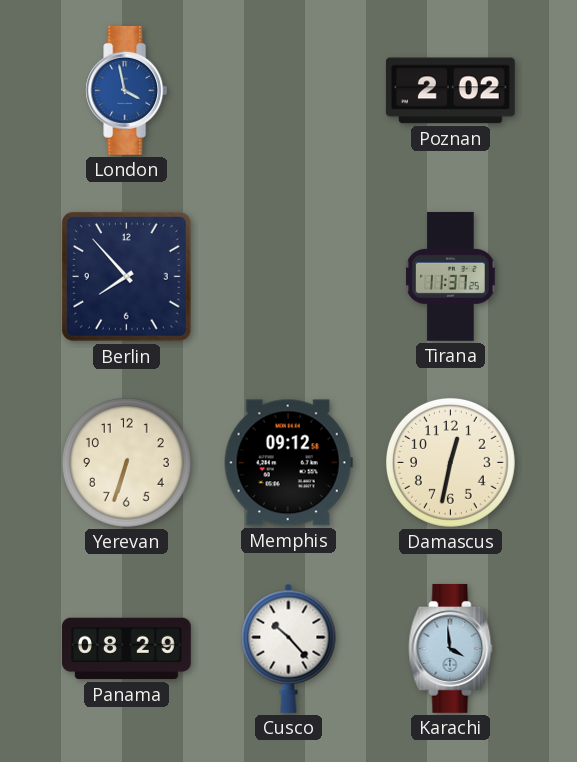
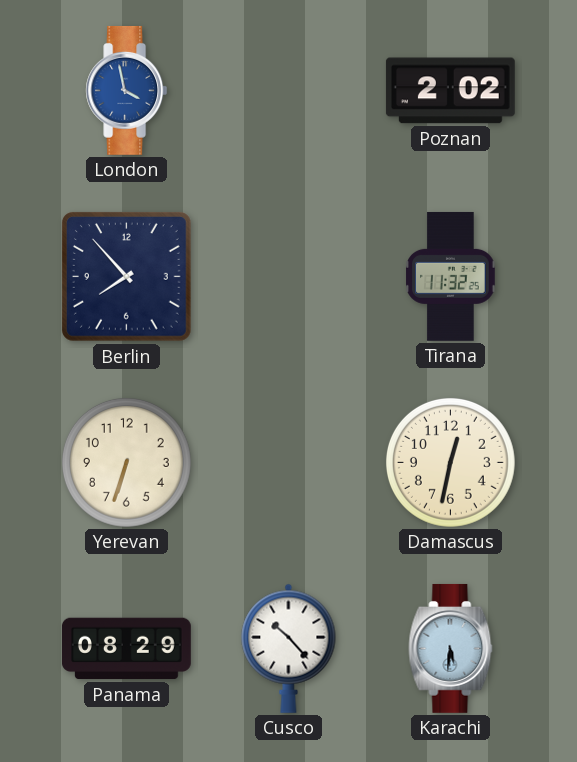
Tirana: 11:37 -> 11:32
Memphis: 09:12 -> none
Karachi: 3:59 -> 5:31
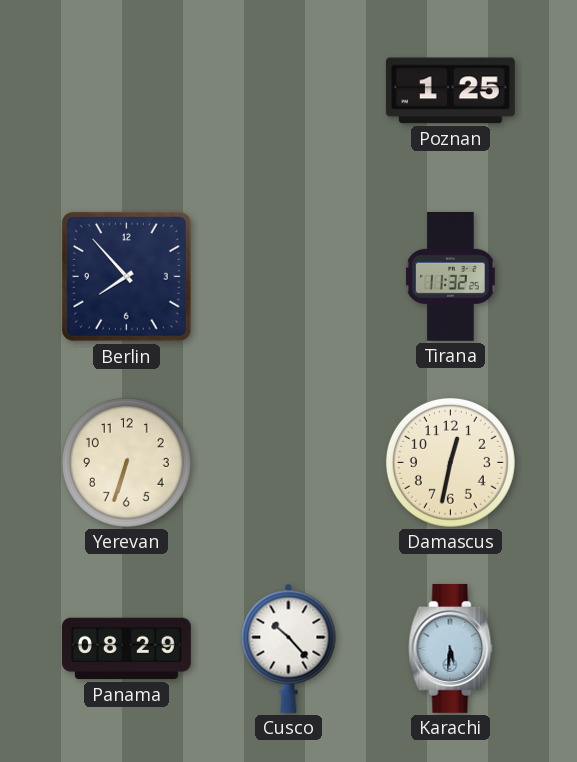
London: 3:58 -> none
Poznan: 2:02 -> 1:25
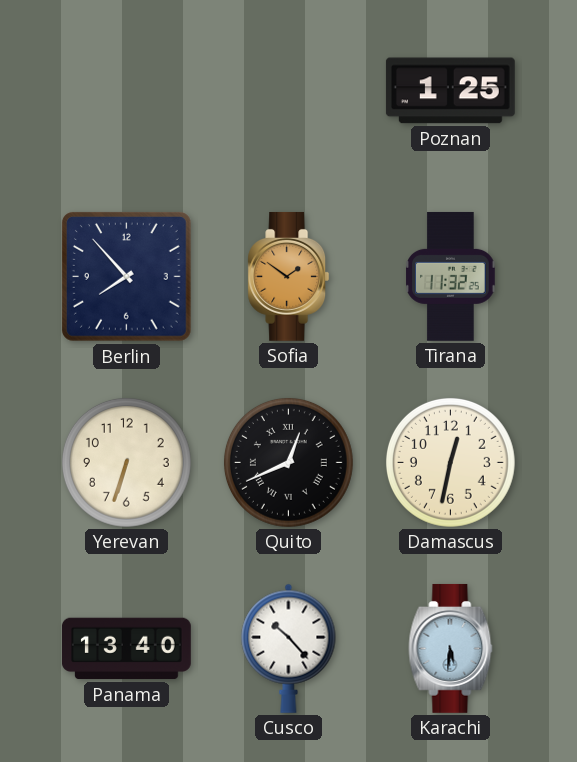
Sofia: none -> 1:51
Quito: none -> 12:41
Panama: 08:29 -> 13:40
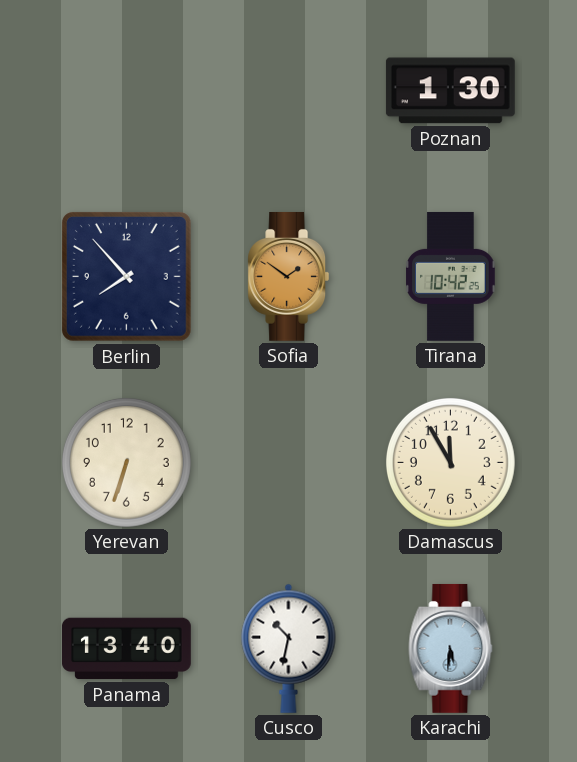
Poznan: 1:25 -> 1:30
Tirana: 11:32 -> 10:42
Quito: 12:41 -> none
Damascus: 12:32 -> 11:55
Cusco: 10:23 -> 10:32
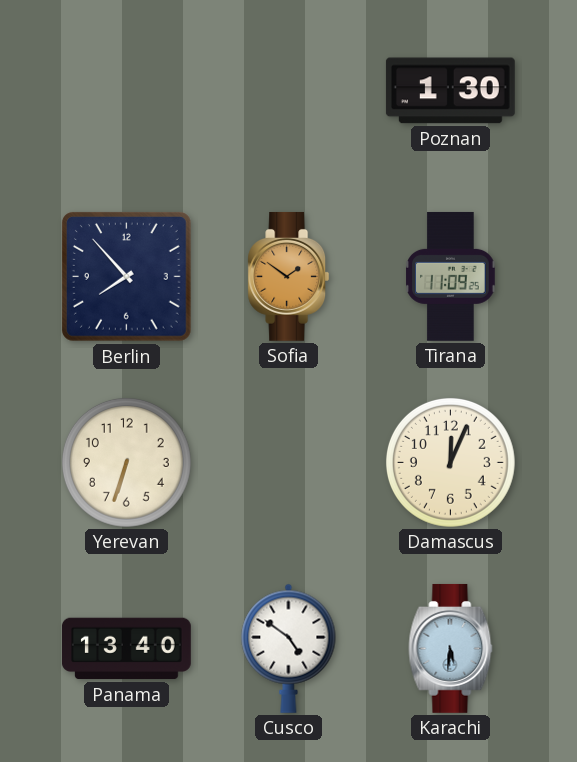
Tirana: 10:42 -> 11:09
Damascus: 11:55 -> 12:04
Cusco: 10:32 -> 4:51
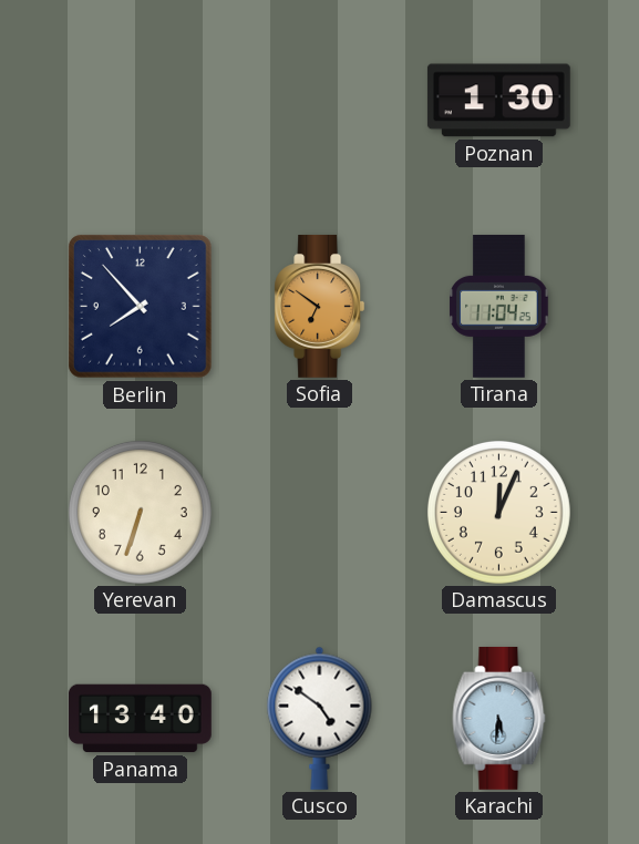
Sofia: 1:51 -> 6:51
Tirana: 11:09 -> 11:04
